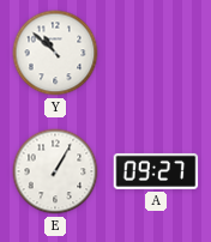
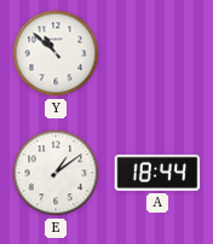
E: 1:05 -> 1:09
A: 09:27 -> 18:44
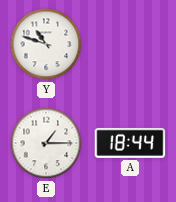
Y: 10:52 -> 10:48
E: 1:09 -> 1:15
